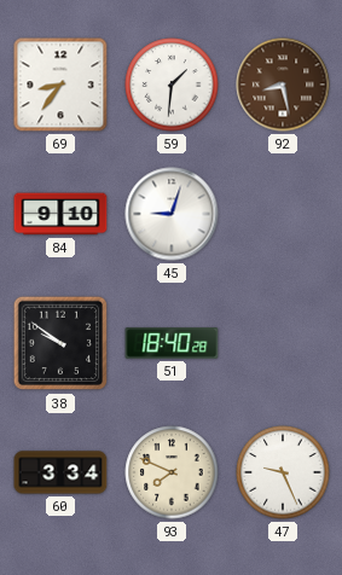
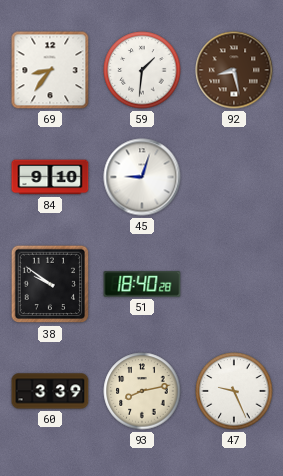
60: 3:34 -> 3:39
93: 7:49 -> 8:13
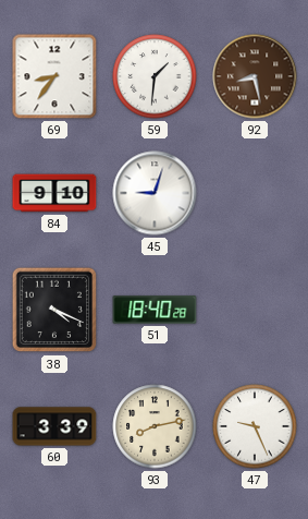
38: 9:51 -> 4:19
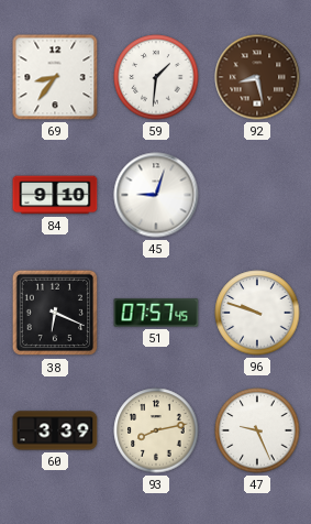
38: 4:19 -> 6:19
51: 18:40 -> 07:57
96: none -> 9:48
